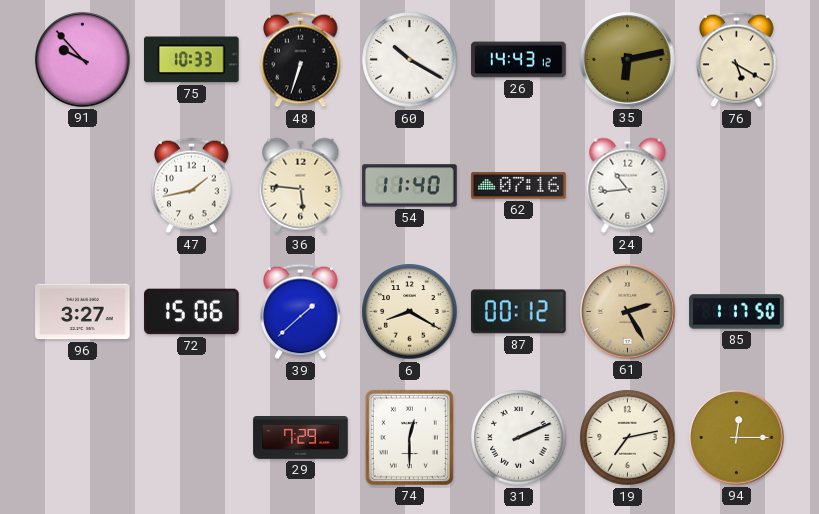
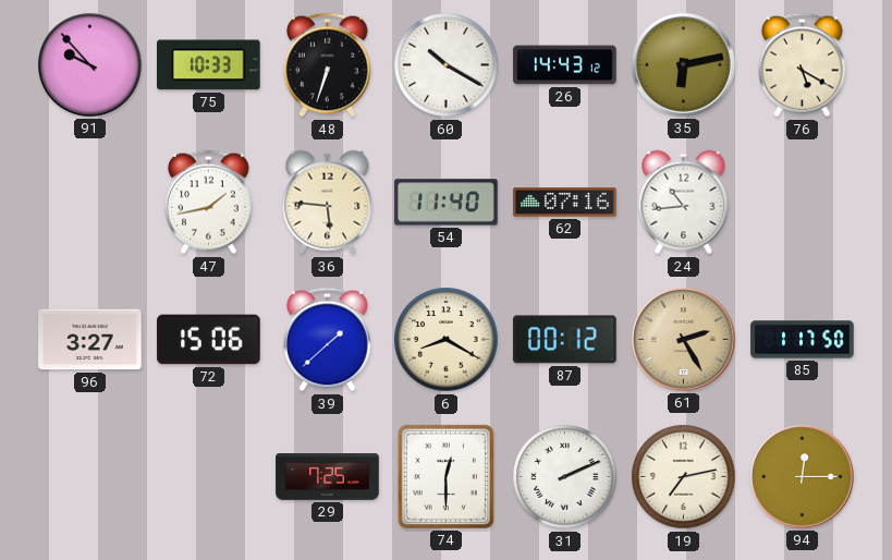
29: 7:29 -> 7:25
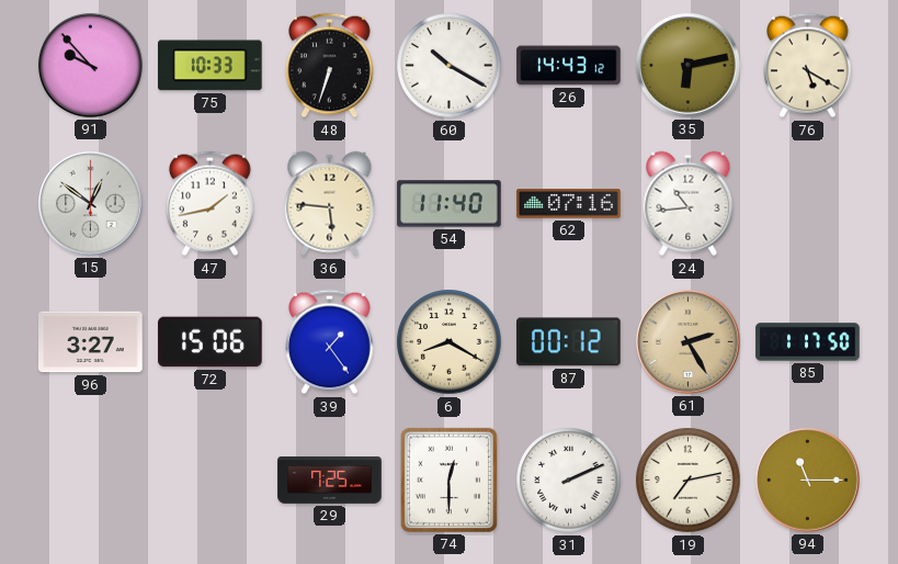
15: none -> 12:51
39: 1:38 -> 1:24
94: 12:15 -> 11:15
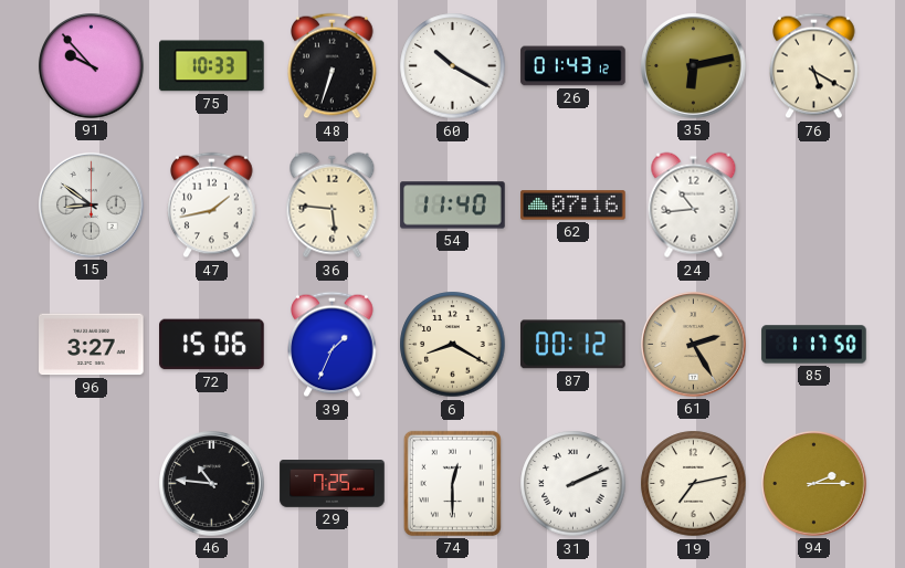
26: 14:43 -> 01:43
15: 12:51 -> 8:51
39: 1:24 -> 1:34
46: none -> 10:46
94: 11:15 -> 2:15
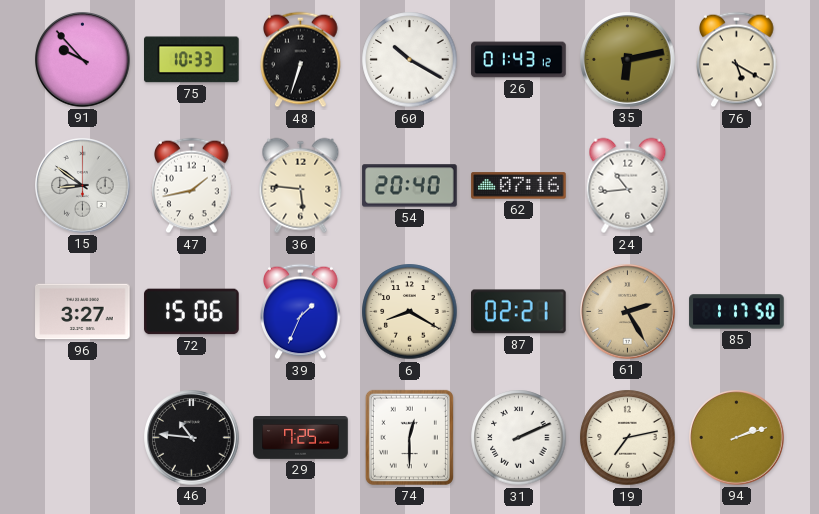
54: 11:40 -> 20:40
87: 00:12 -> 02:21
94: 2:15 -> 2:12
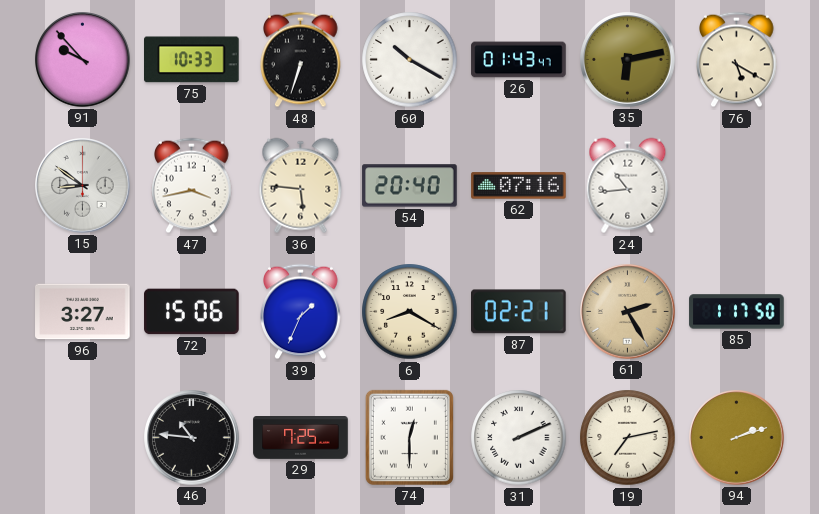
26: 01:43:12 -> 01:43:47
47: 1:43 -> 3:43
